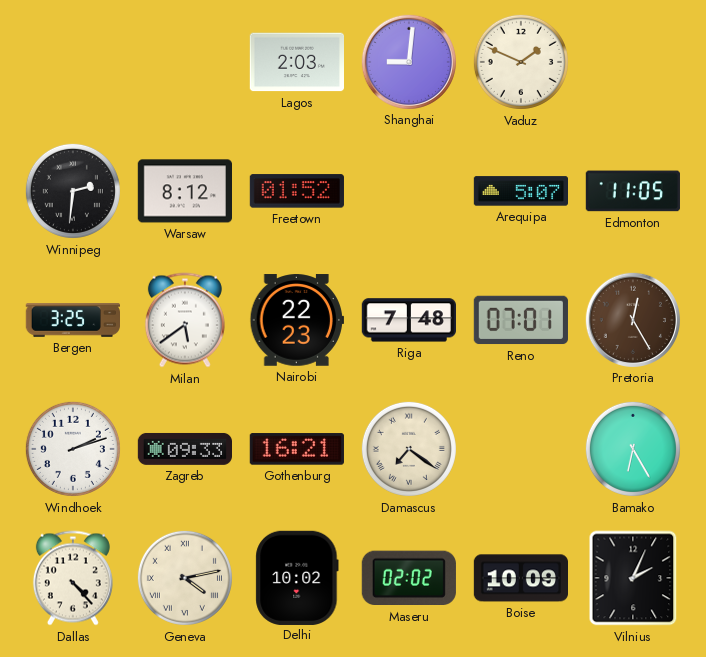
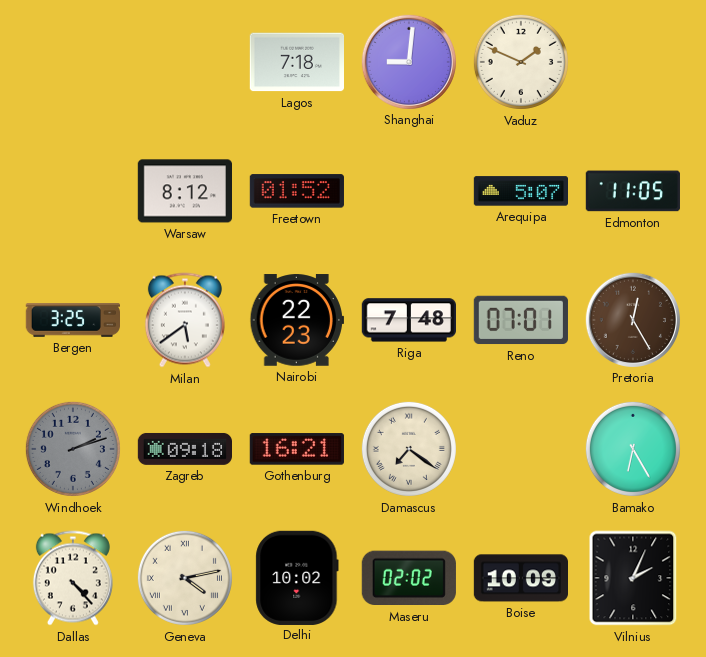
Lagos: 2:03 -> 7:18
Winnipeg: 2:31 -> none
Windhoek dial: white -> grey
Zagreb: 09:33 -> 09:18
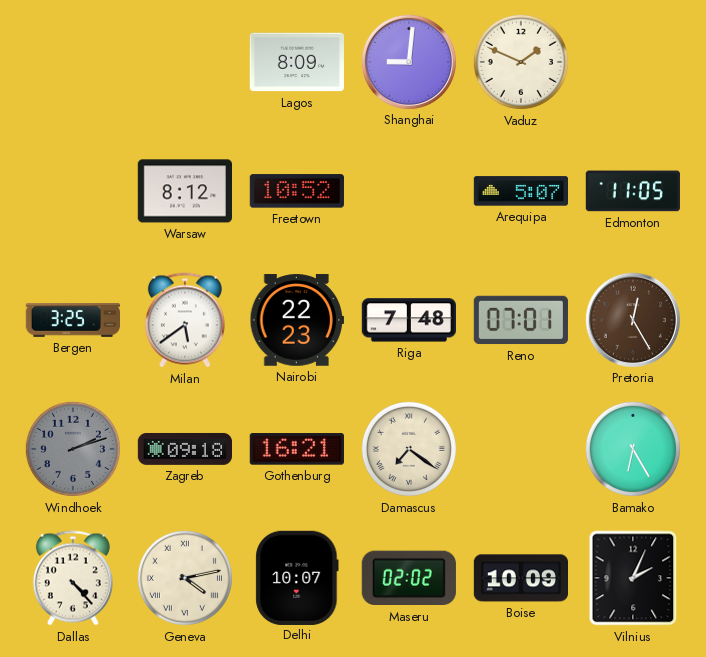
Lagos: 7:18 -> 8:09
Freetown: 01:52 -> 10:52
Delhi: 10:02 -> 10:07
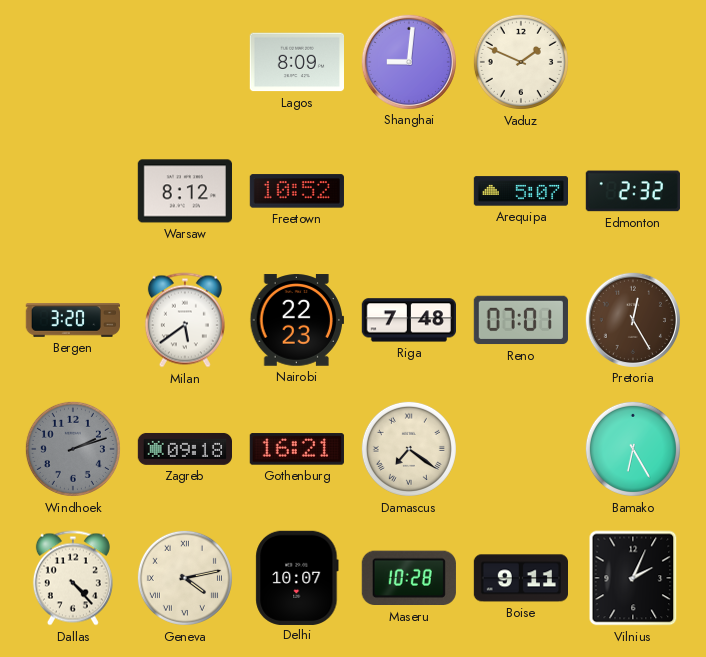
Edmonton: 11:05 -> 2:32
Bergen: 3:25 -> 3:20
Maseru: 02:02 -> 10:28
Boise: 10:09 -> 9:11
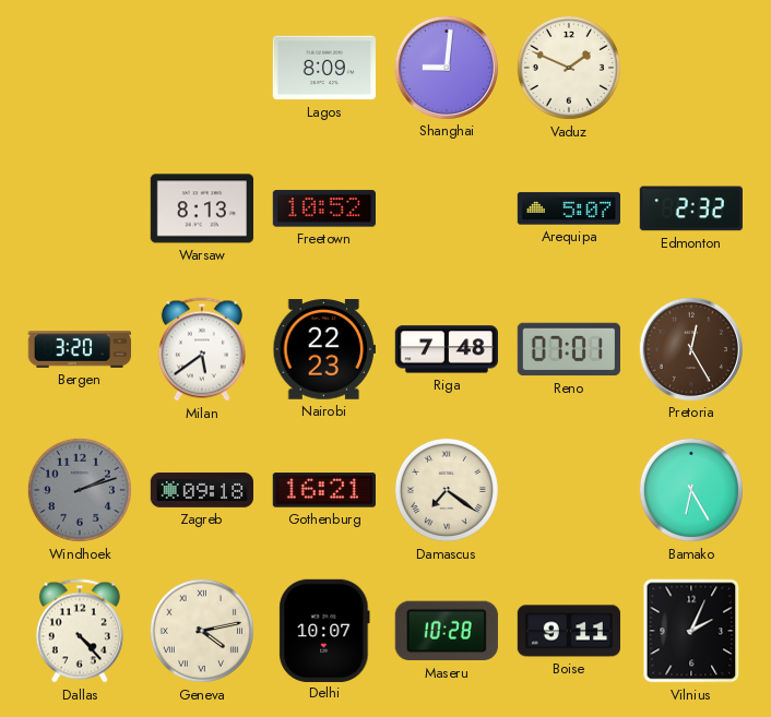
Warsaw: 8:12 -> 8:13
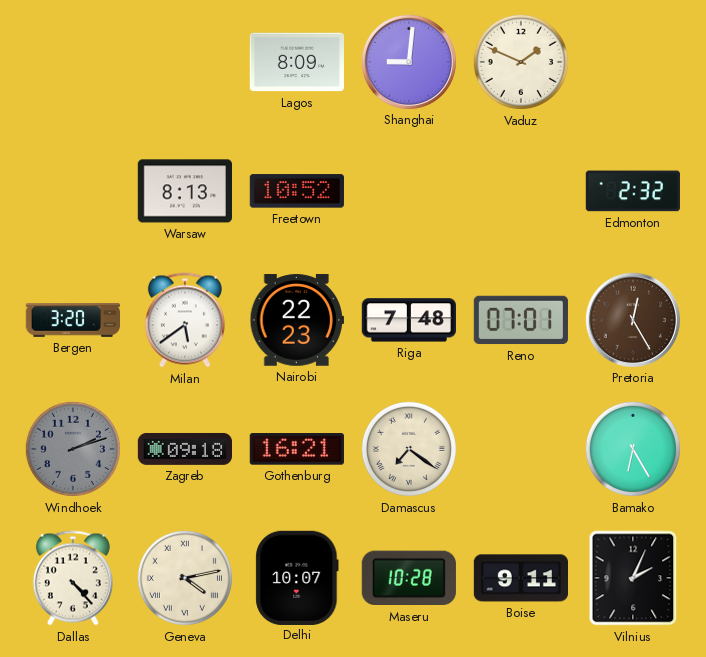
Arequipa: 5:07 -> none
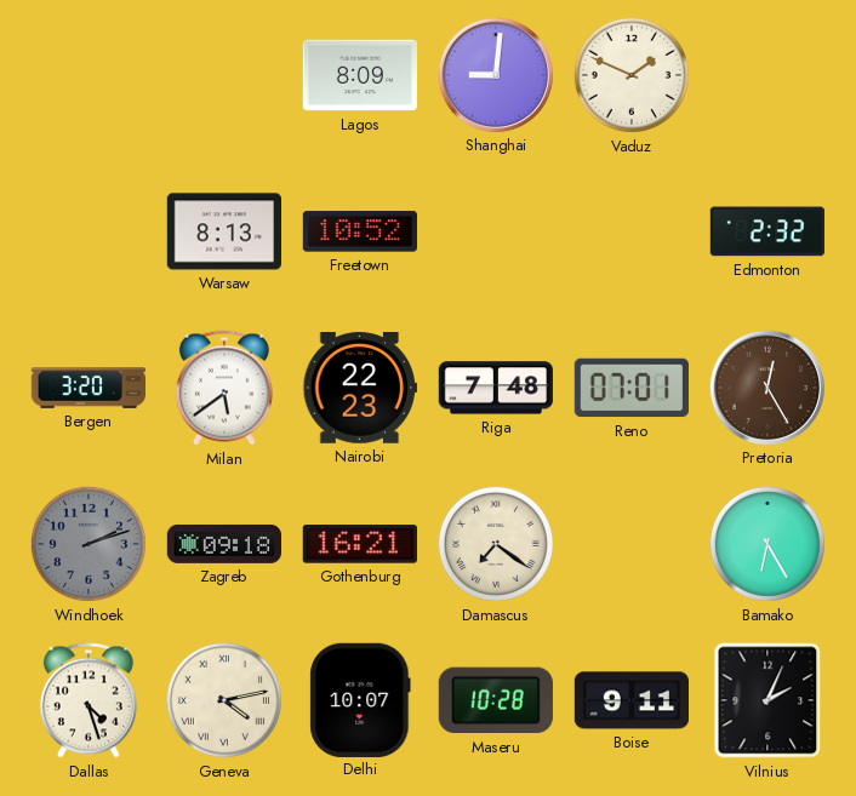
Dallas: 4:23 -> 4:27
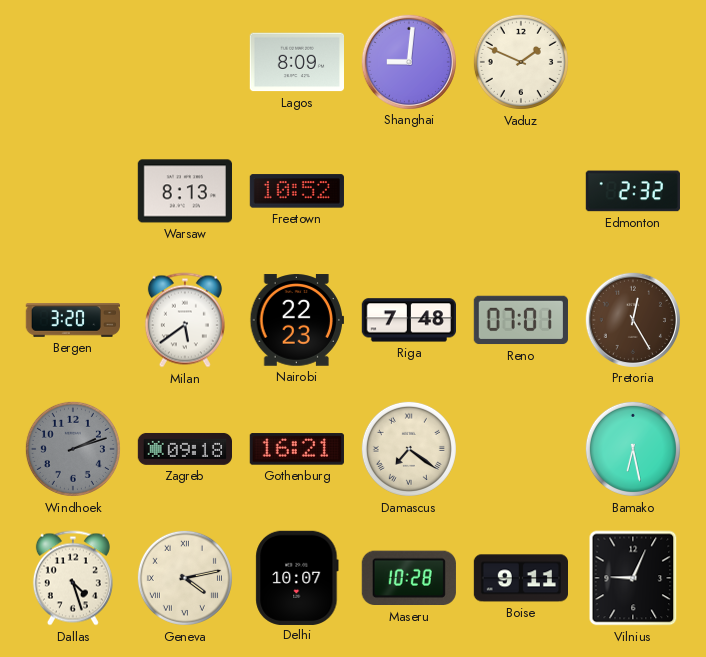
Bamako: 6:25 -> 6:28
Vilnius: 2:04 -> 9:04
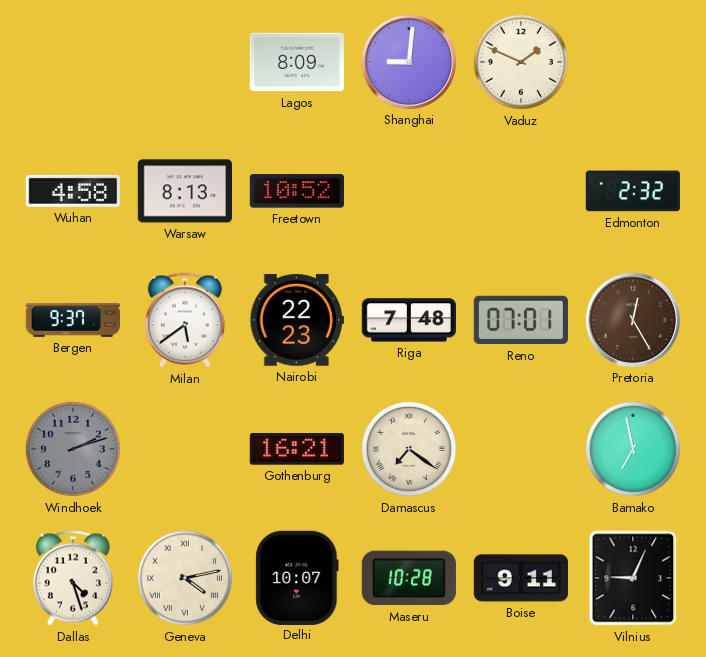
Wuhan: none -> 4:58
Bergen: 3:20 -> 9:37
Zagreb: 09:18 -> none
Bamako: 6:28 -> 6:58
